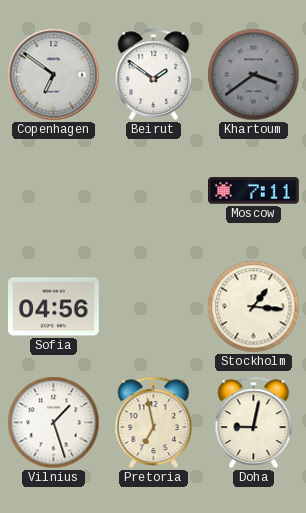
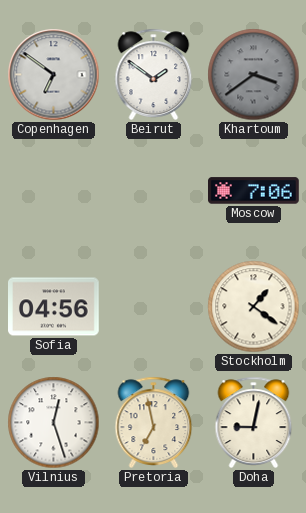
Moscow: 7:11 -> 7:06
Stockholm: 1:16 -> 1:21
Vilnius: 1:27 -> 12:27
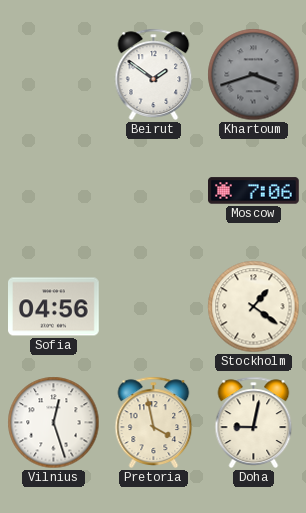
Copenhagen: 6:51 -> none
Khartoum: 3:39 -> 3:42
Pretoria: 6:58 -> 3:58
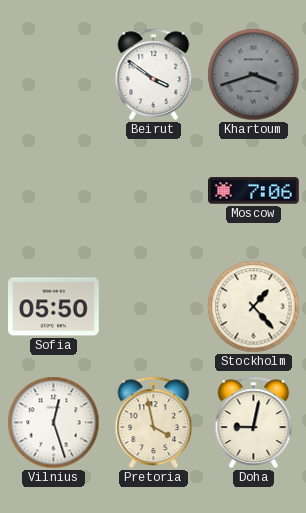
Beirut: 1:51 -> 3:51
Sofia: 04:56 -> 05:50
Stockholm: 1:21 -> 1:23
